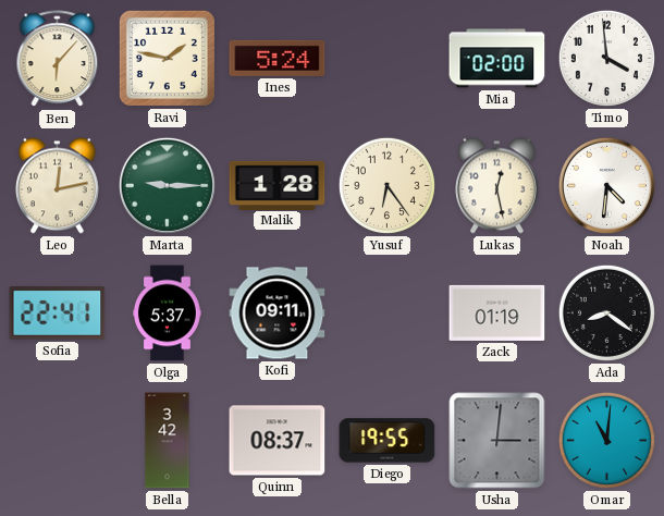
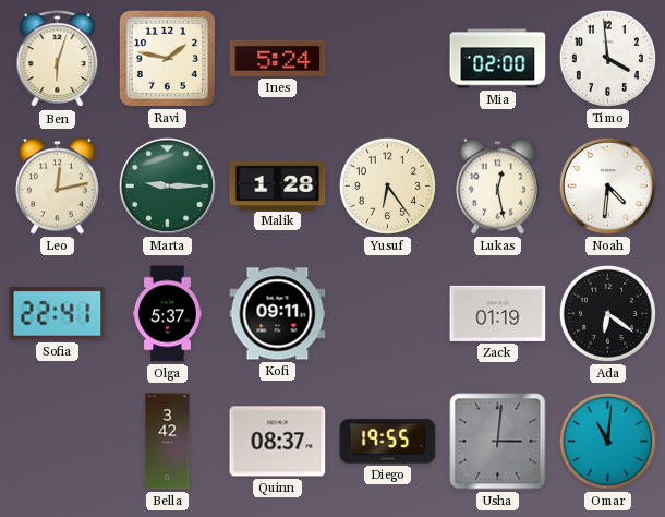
Ben: 6:07 -> 6:03
Ada: 8:21 -> 6:21
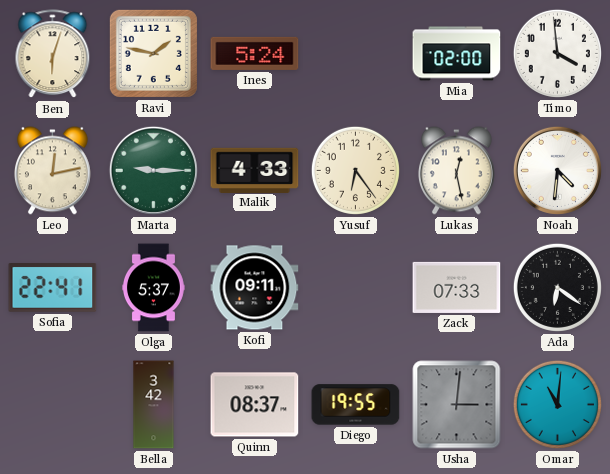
Malik: 1:28 -> 4:33
Zack: 01:19 -> 07:33
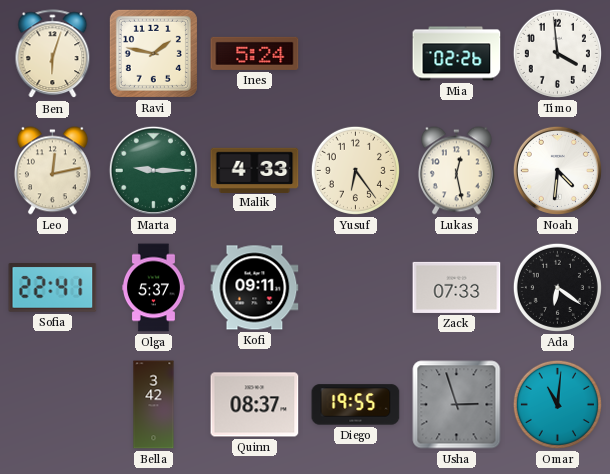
Mia: 02:00 -> 02:26
Usha: 3:01 -> 2:57
